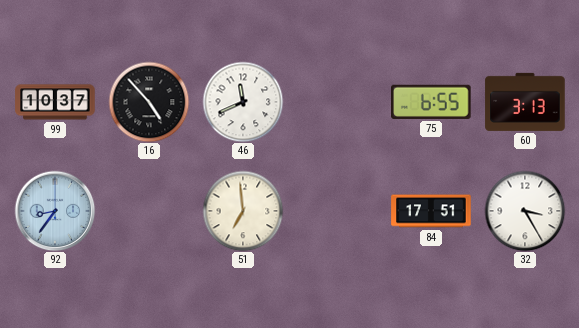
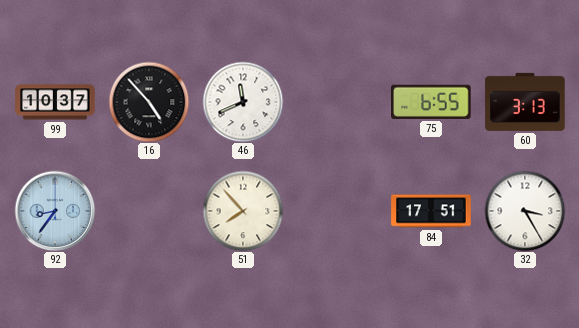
51: 6:59 -> 7:53
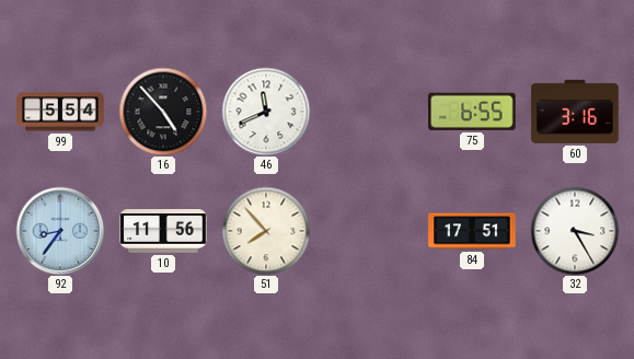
99: 10:37 -> 5:54
60: 3:13 -> 3:16
10: none -> 11:56
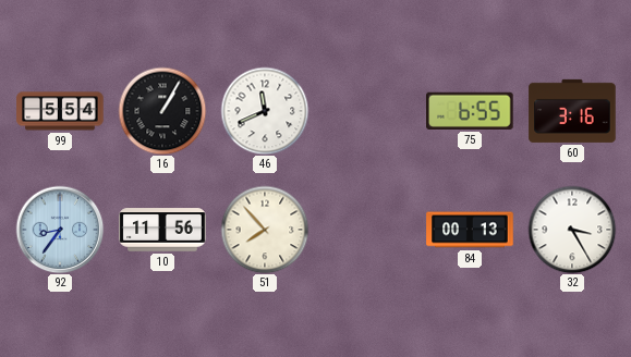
16: 4:53 -> 1:05
84: 17:51 -> 00:13
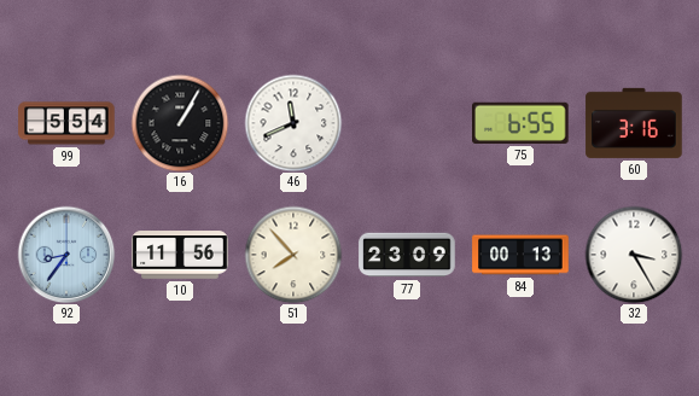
77: none -> 23:09
